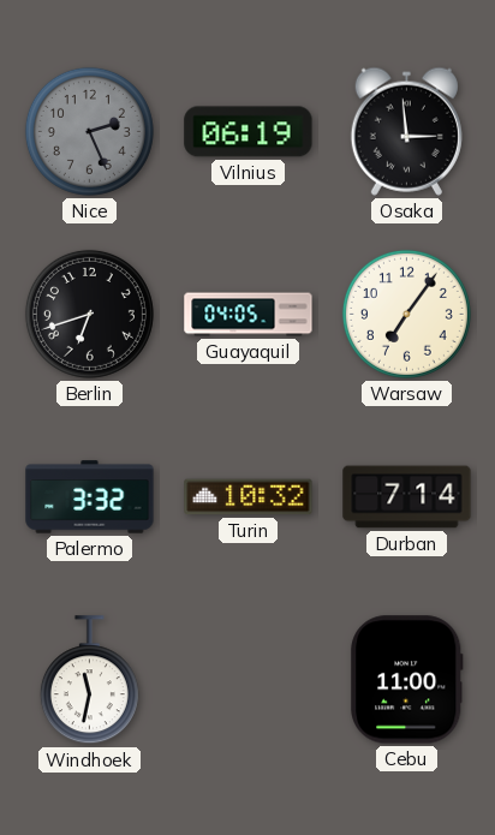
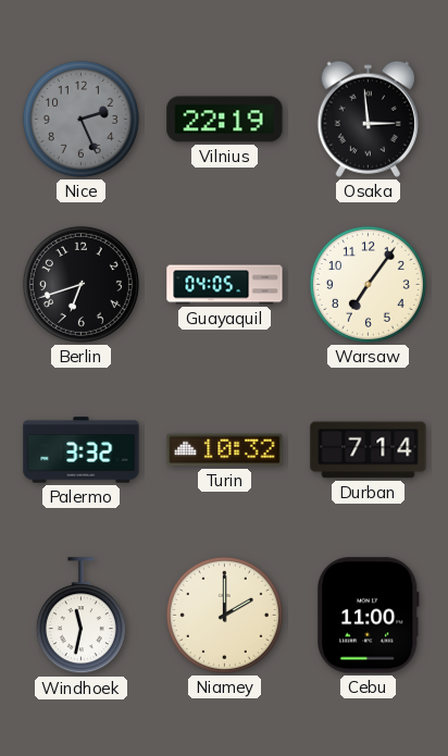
Vilnius: 06:19 -> 22:19
Niamey: none -> 2:00
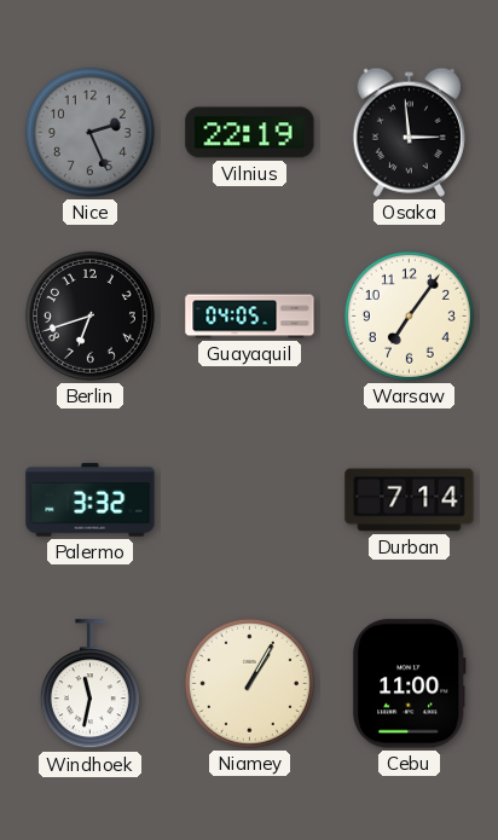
Turin: 10:32 -> none
Niamey: 2:00 -> 1:05
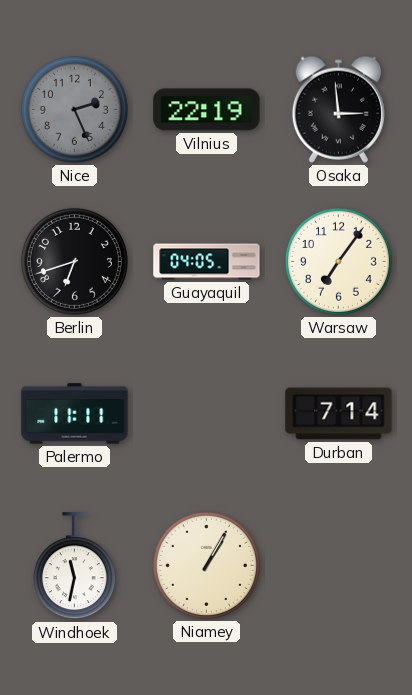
Palermo: 3:32 -> 11:11
Cebu: 11:00 -> none
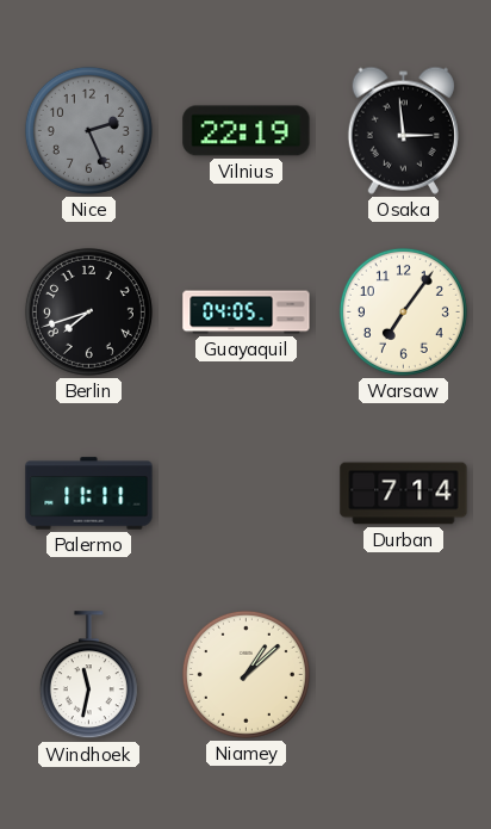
Berlin: 6:42 -> 7:42
Niamey: 1:05 -> 1:08
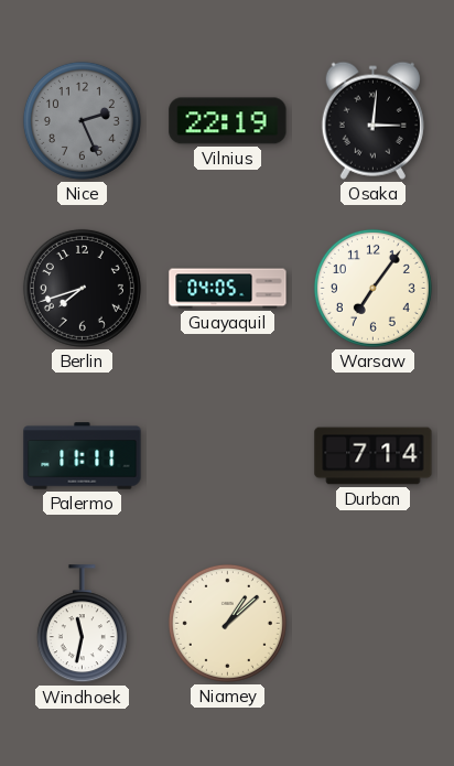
Osaka: 2:59 -> 3:01
